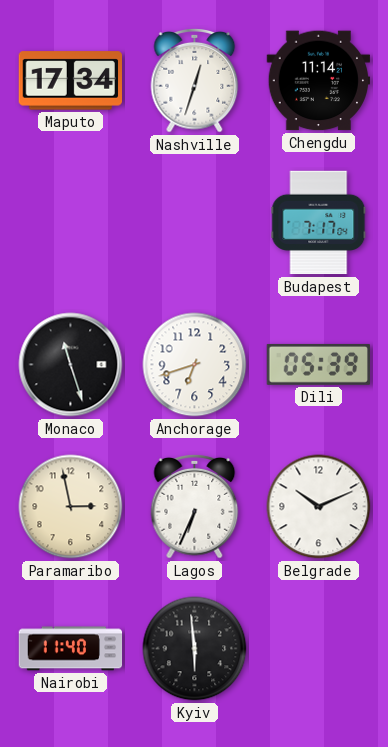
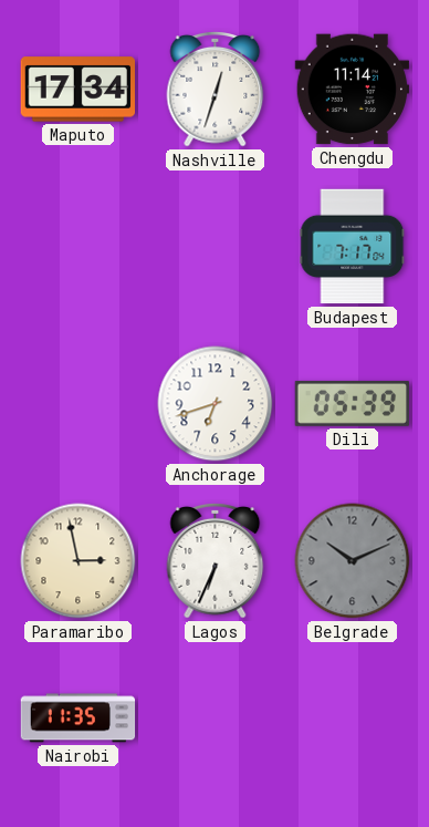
Monaco: 11:27 -> none
Belgrade dial: white -> grey
Nairobi: 11:40 -> 11:35
Kyiv: 5:59 -> none
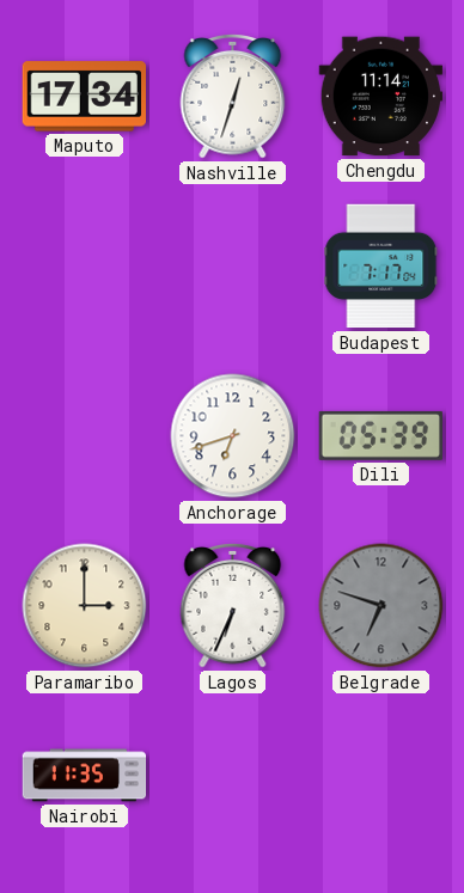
Paramaribo: 2:58 -> 3:00
Belgrade: 10:11 -> 6:48
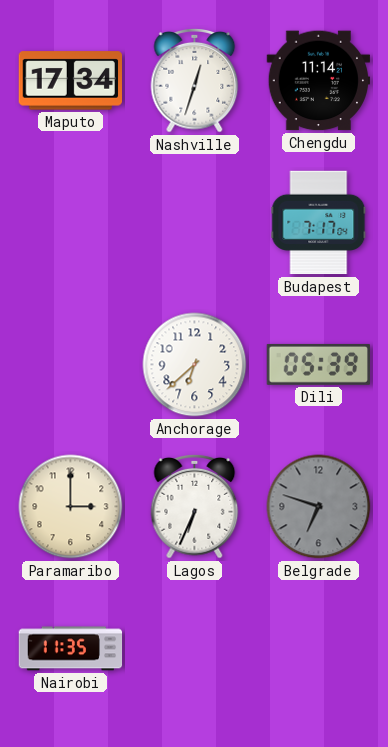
Anchorage: 6:42 -> 6:38
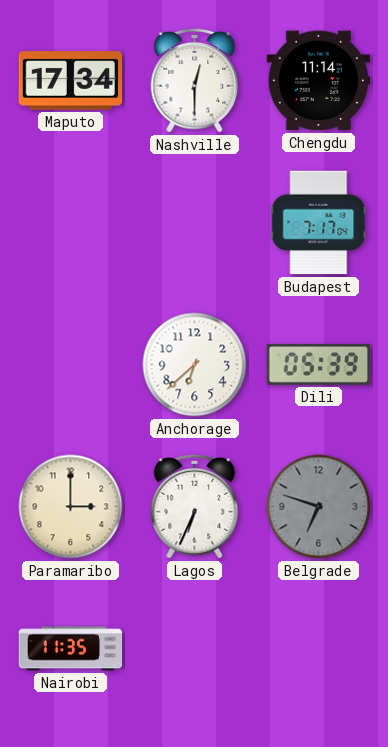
Nashville: 12:33 -> 12:30
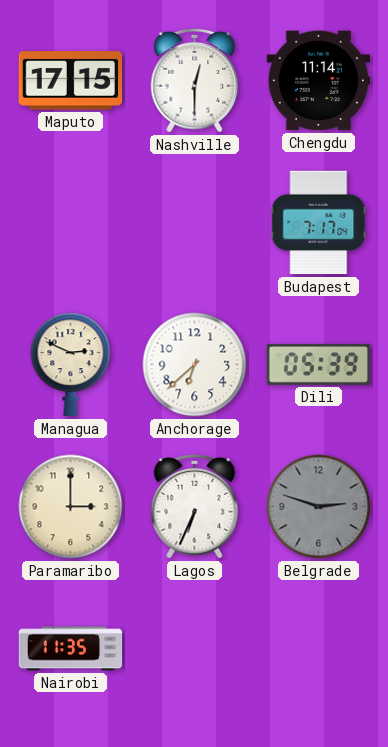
Maputo: 17:34 -> 17:15
Managua: none -> 2:49
Belgrade: 6:48 -> 2:48
